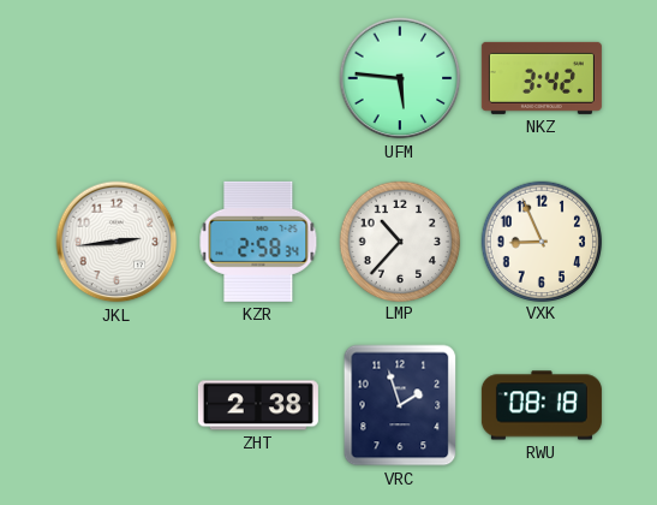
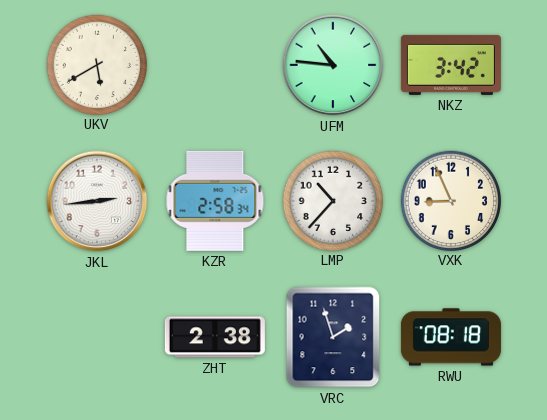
UKV: none -> 5:40
UFM: 5:46 -> 10:46
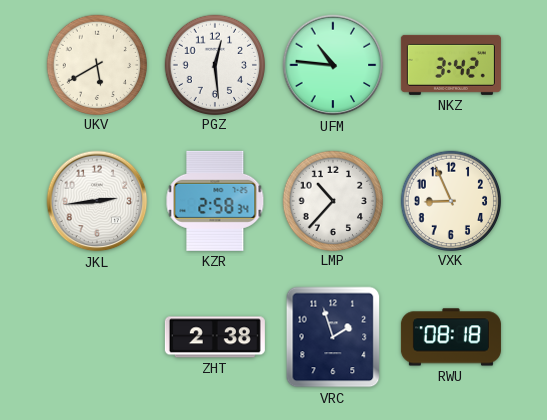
PGZ: none -> 12:29
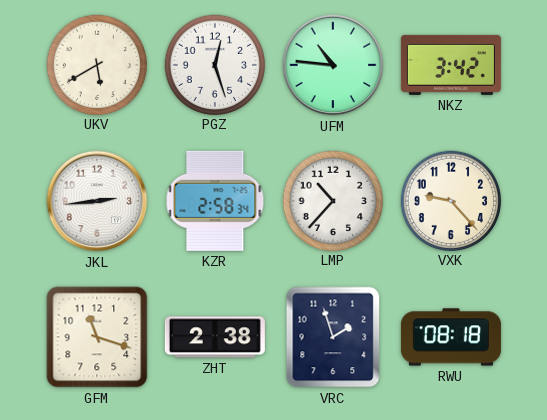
PGZ: 12:29 -> 12:27
VXK: 8:56 -> 9:23
GFM: none -> 11:18
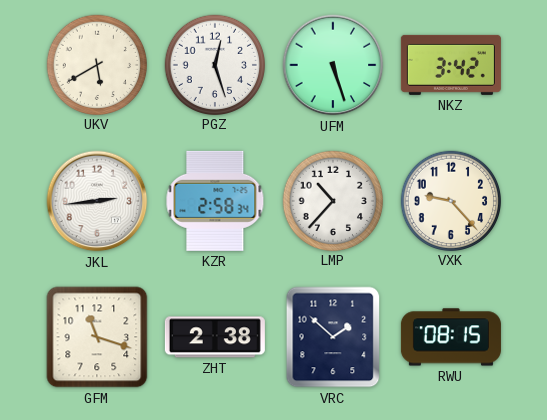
UFM: 10:46 -> 5:27
VRC: 1:57 -> 1:52
RWU: 08:18 -> 08:15
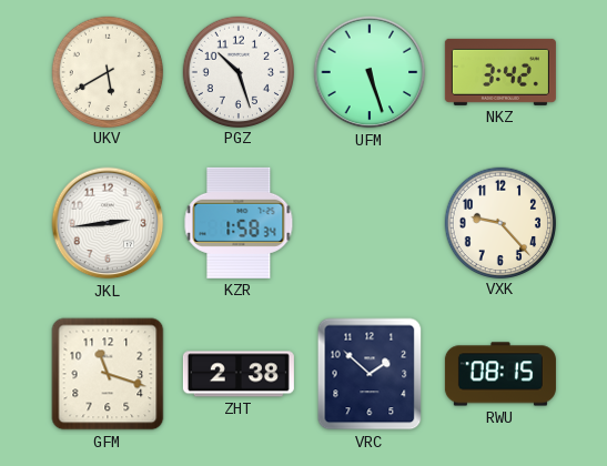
PGZ: 12:27 -> 10:27
KZR: 2:58 -> 1:58
LMP: 10:37 -> none
